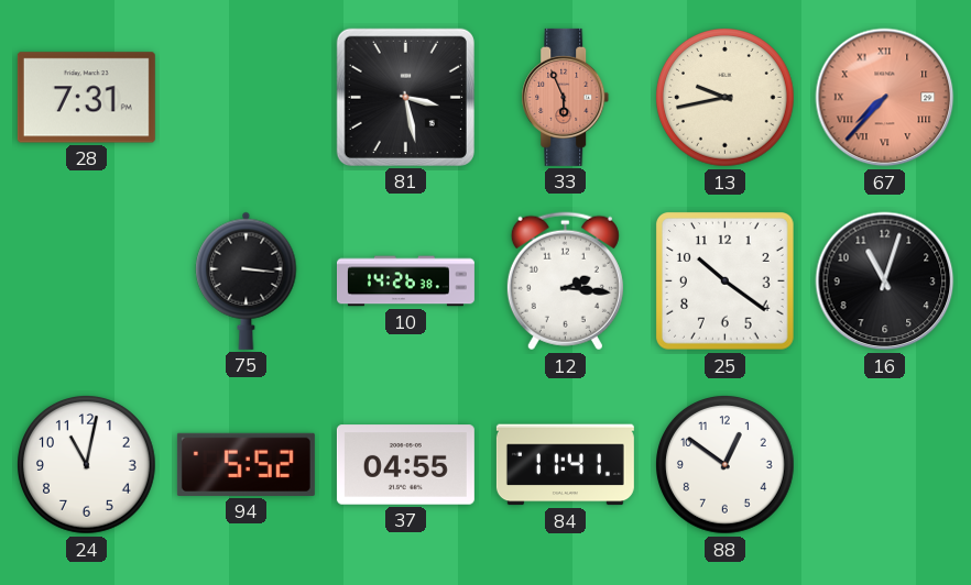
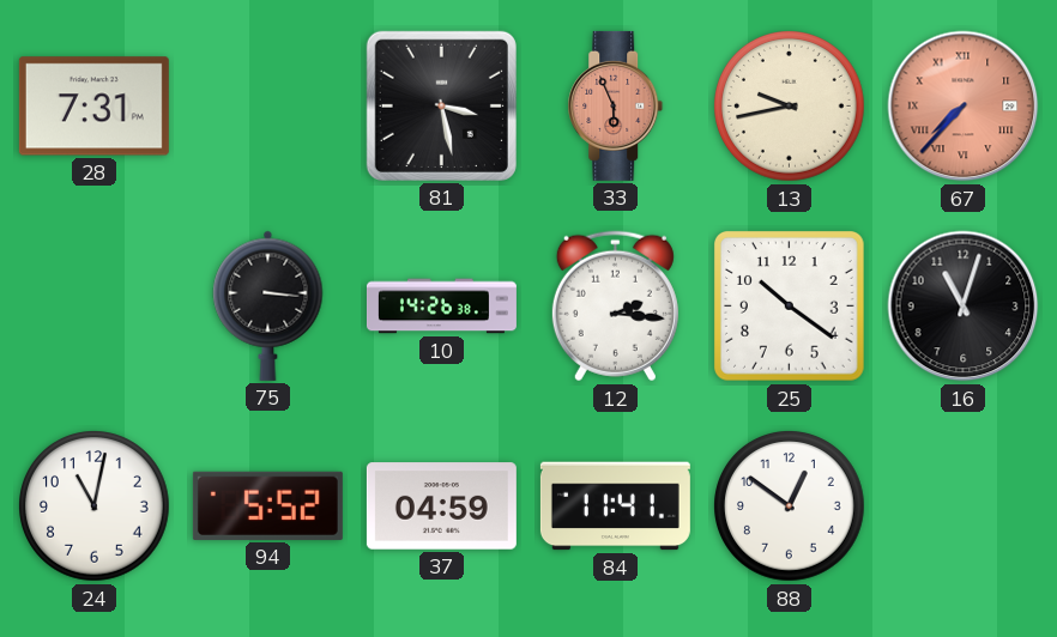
37: 04:55 -> 04:59
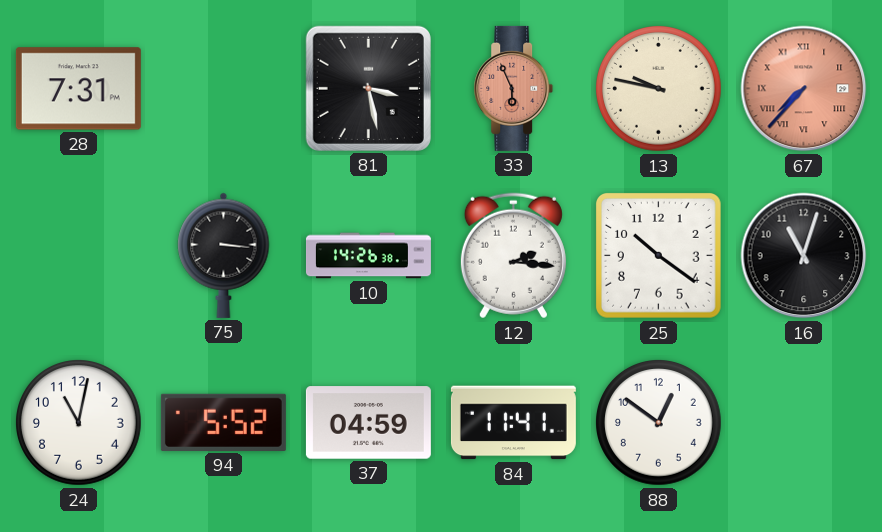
13: 9:43 -> 9:47
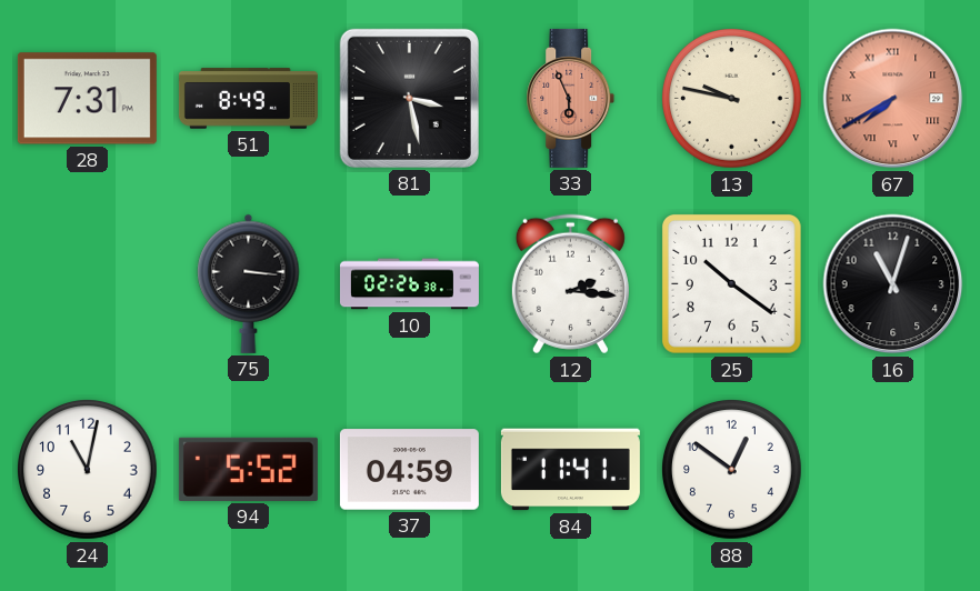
51: none -> 8:49
67: 7:37 -> 7:40
10: 14:26 -> 02:26
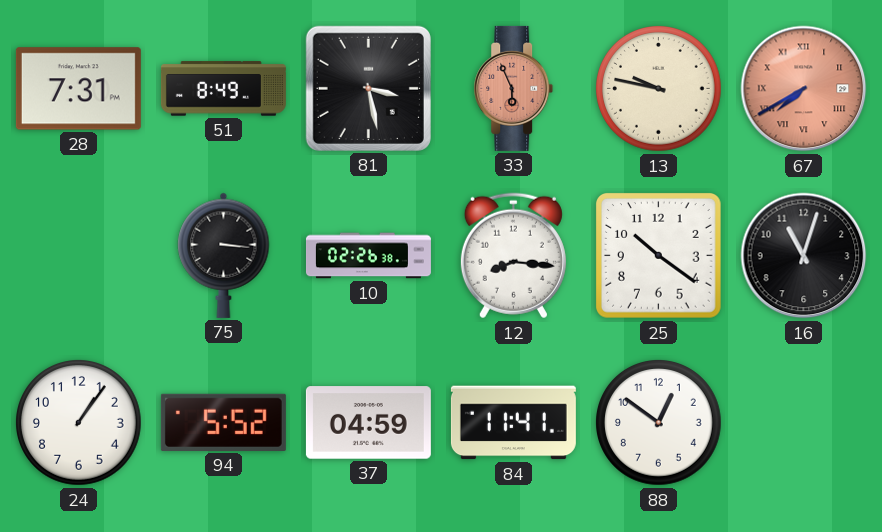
12: 2:16 -> 8:16
24: 11:02 -> 1:06
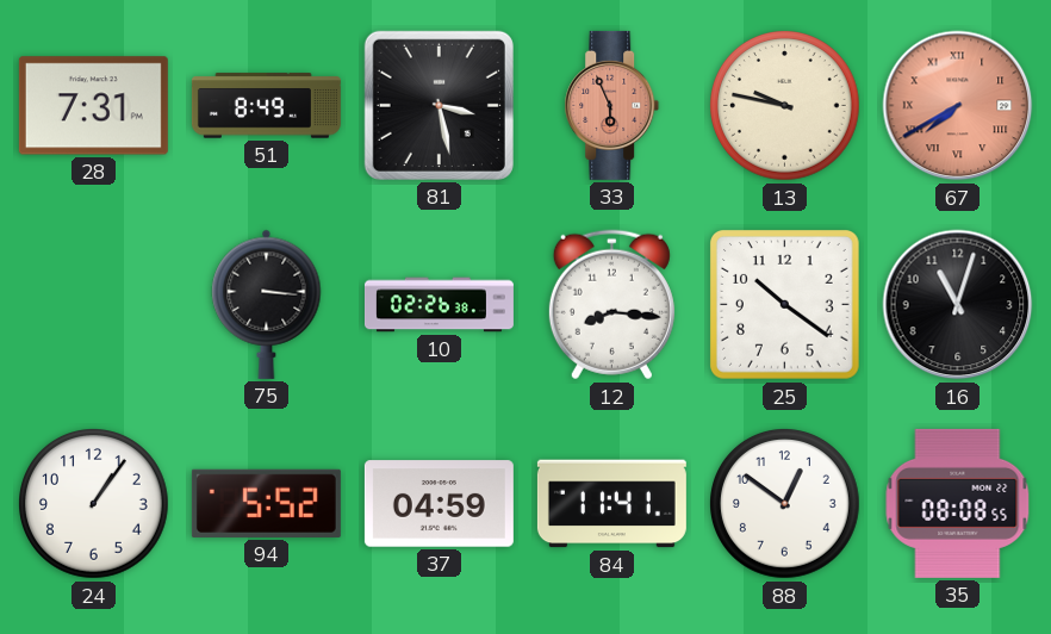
35: none -> 08:08
